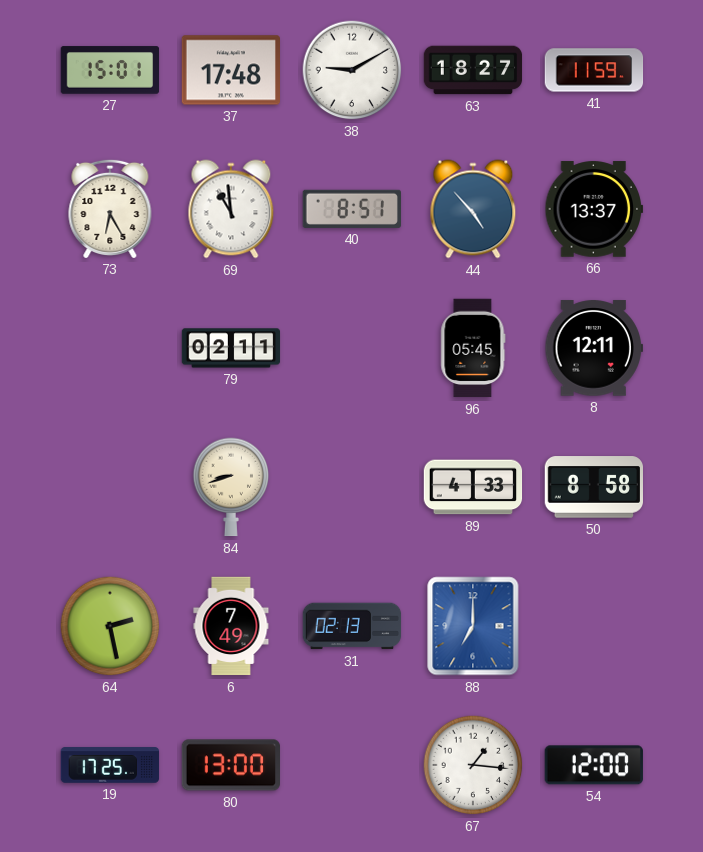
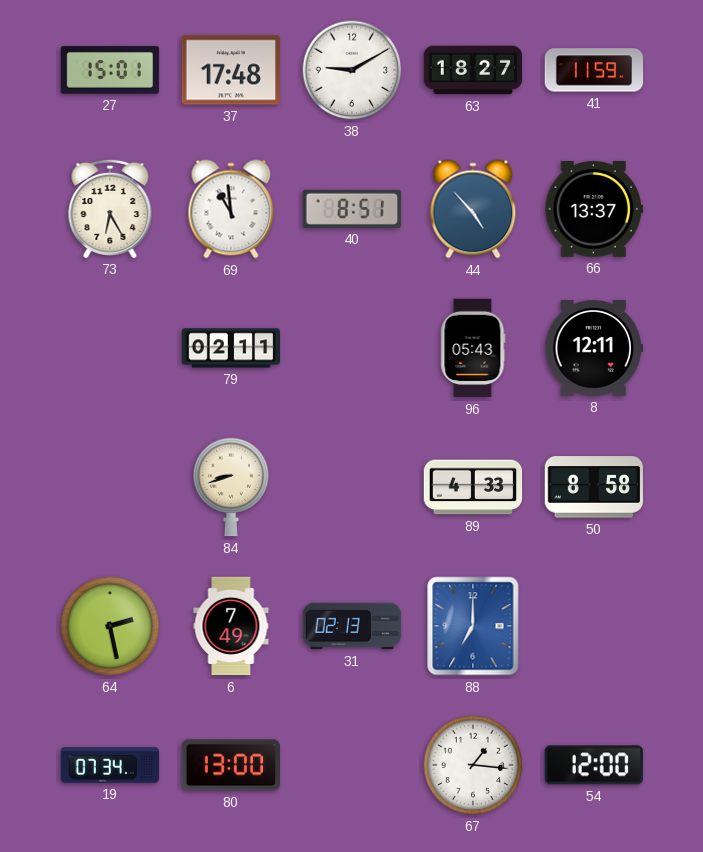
96: 05:45 -> 05:43
19: 17:25 -> 07:34
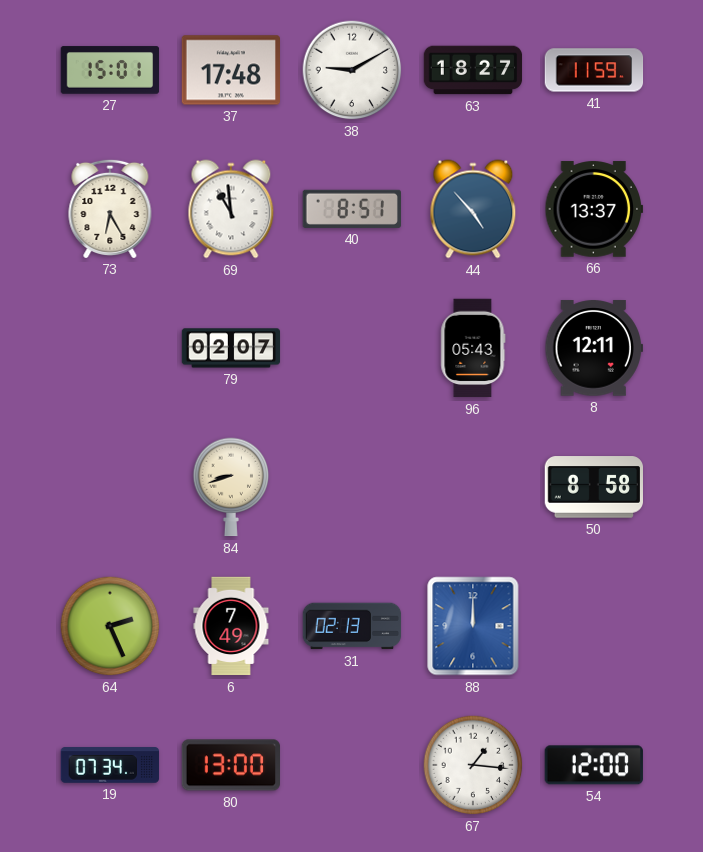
79: 02:11 -> 02:07
89: 4:33 -> none
64: 2:28 -> 2:26
88: 7:00 -> 12:00
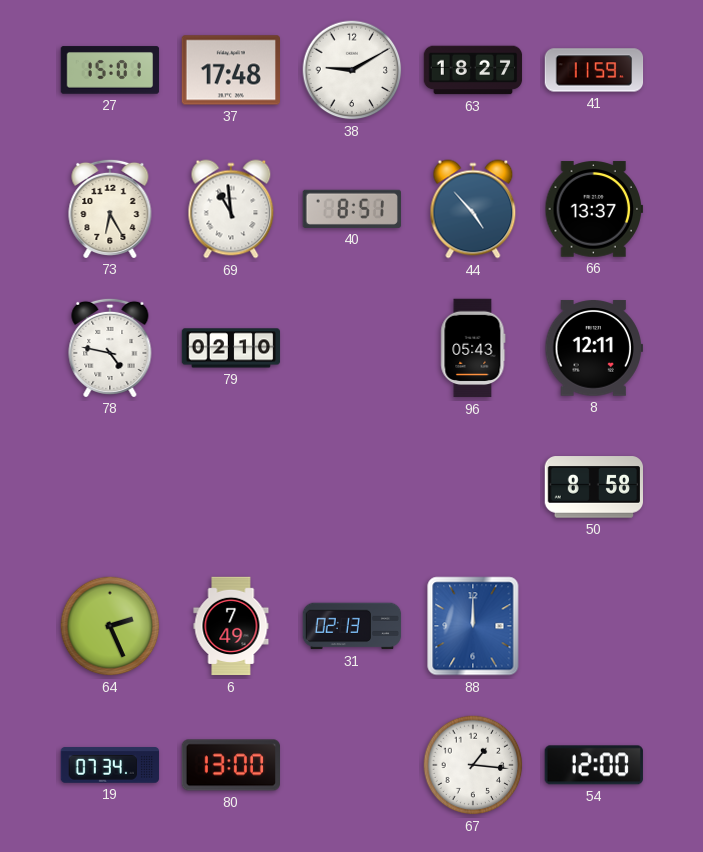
78: none -> 4:47
79: 02:07 -> 02:10
84: 8:42 -> none
